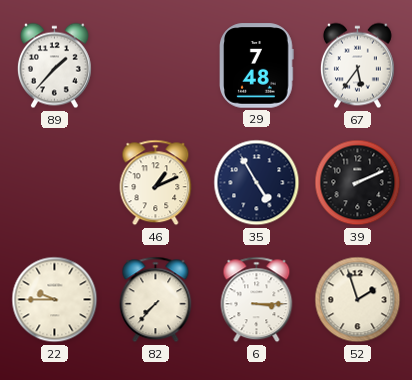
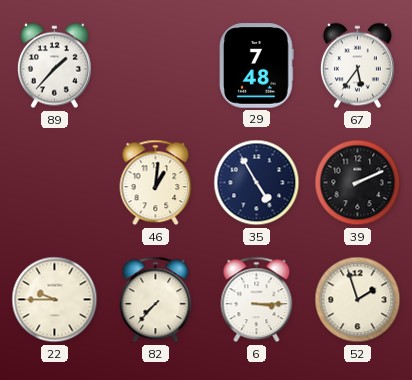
46: 1:11 -> 1:01
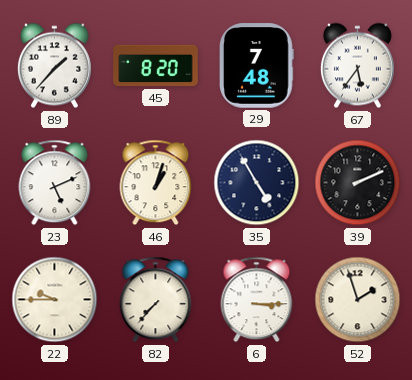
45: none -> 8:20
23: none -> 5:11
46: 1:01 -> 1:03
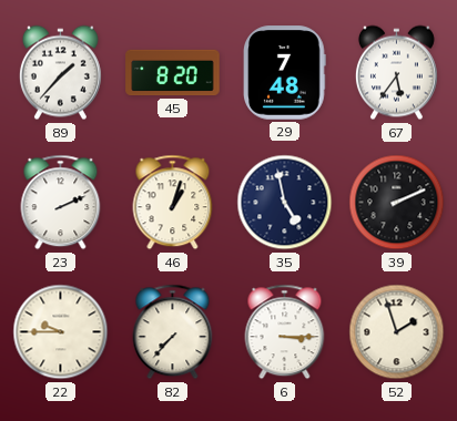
23: 5:11 -> 2:11
35: 4:55 -> 4:58
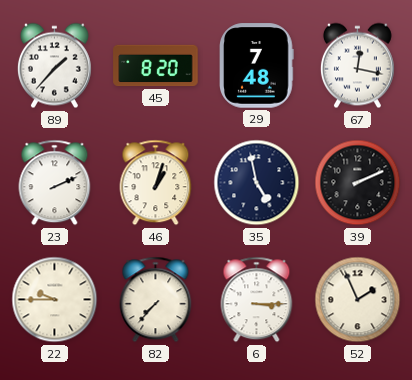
67: 5:36 -> 12:17
52: 1:57 -> 1:56
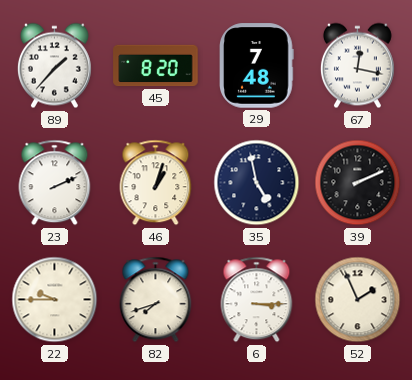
82: 7:37 -> 7:42
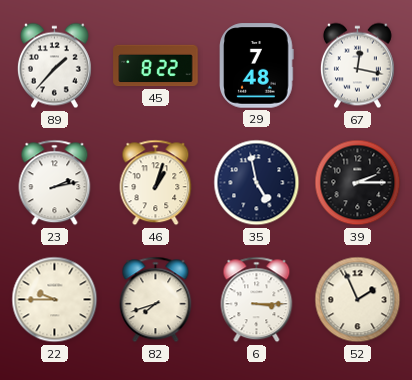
45: 8:20 -> 8:22
23: 2:11 -> 2:13
39: 2:11 -> 2:15
